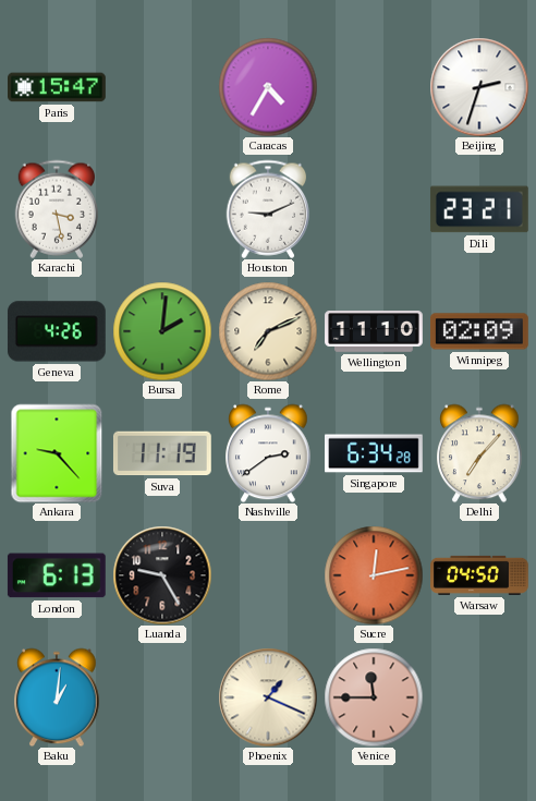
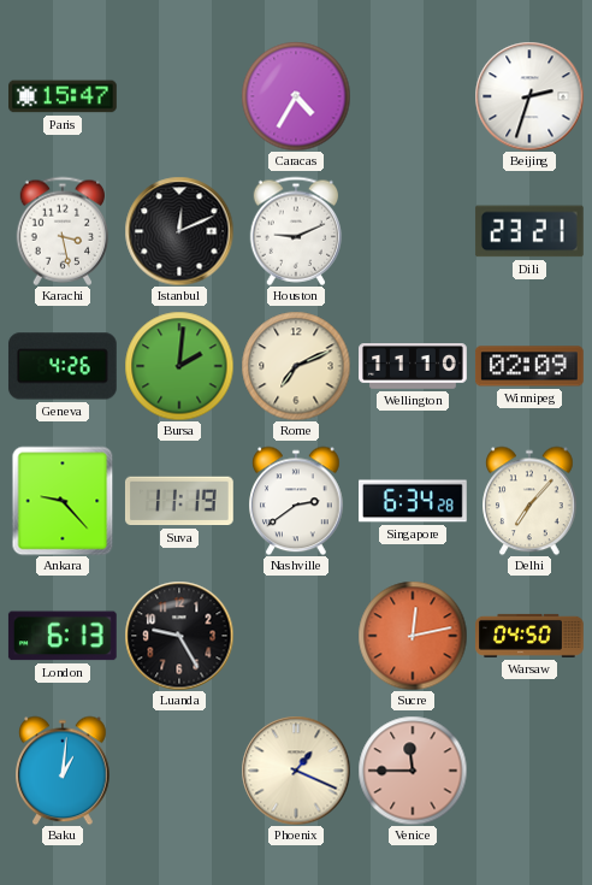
Istanbul: none -> 12:11
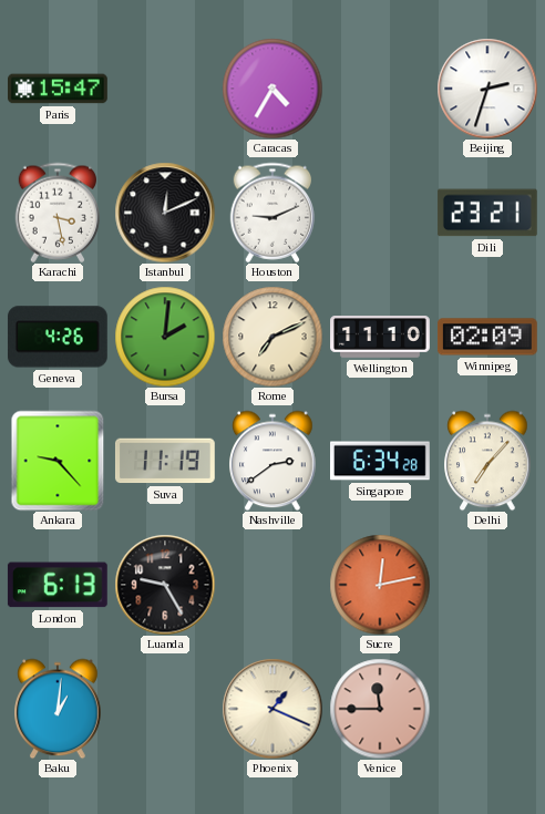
Warsaw: 04:50 -> none
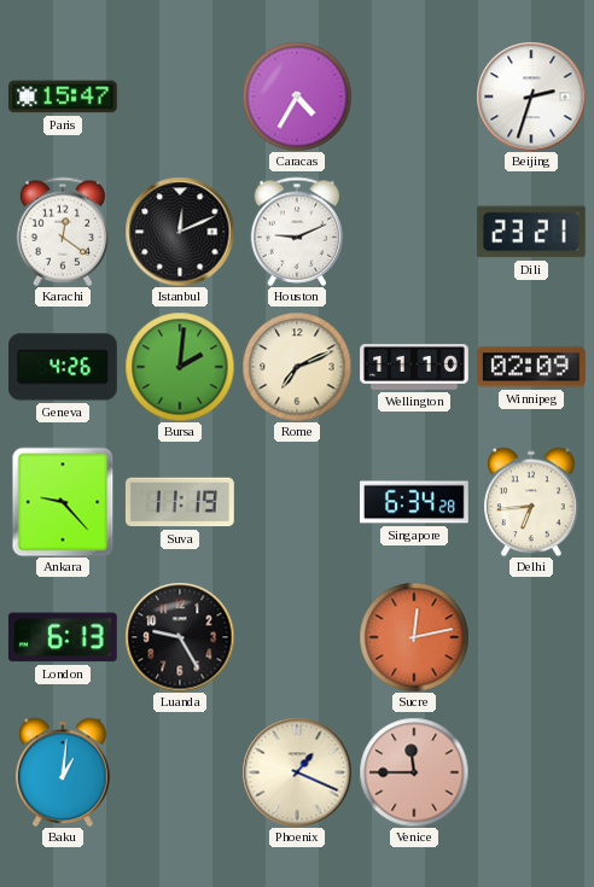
Karachi: 3:28 -> 12:21
Nashville: 2:39 -> none
Delhi: 7:07 -> 6:44
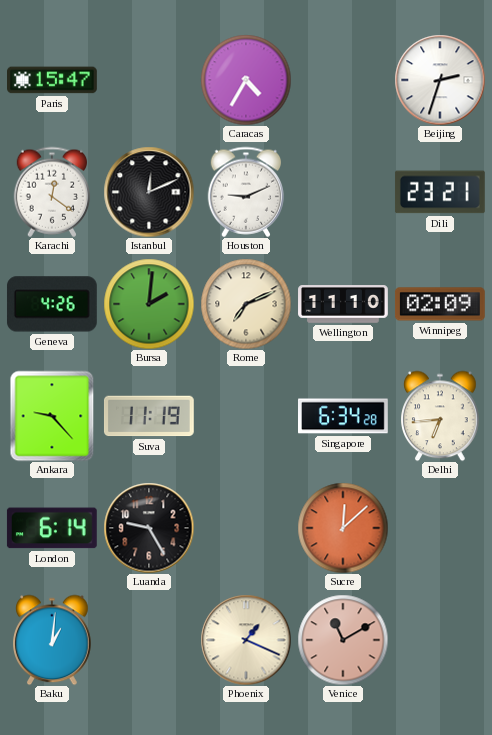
London: 6:13 -> 6:14
Sucre: 12:13 -> 12:08
Venice: 11:45 -> 11:10
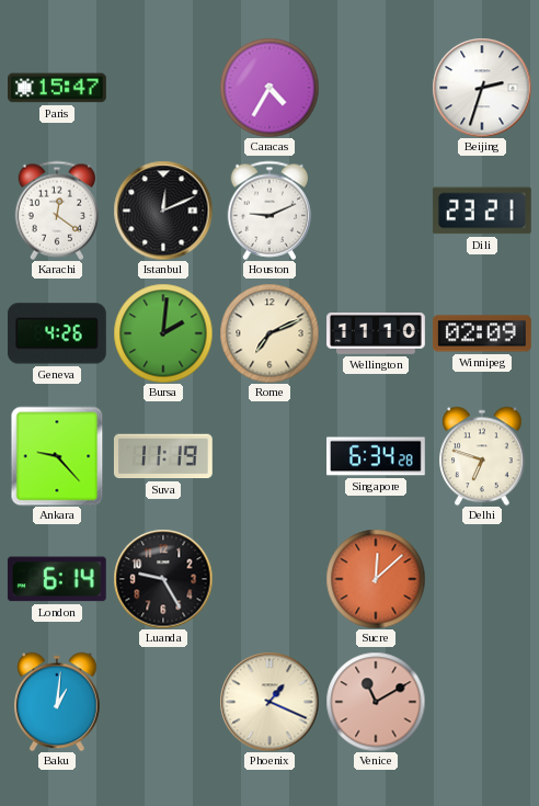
Delhi: 6:44 -> 6:48
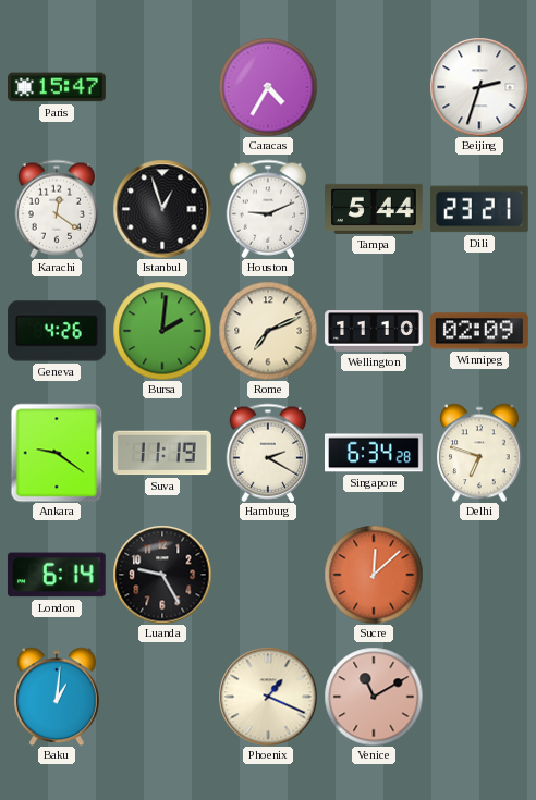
Istanbul: 12:11 -> 12:57
Tampa: none -> 5:44
Ankara: 9:23 -> 9:21
Hamburg: none -> 2:20
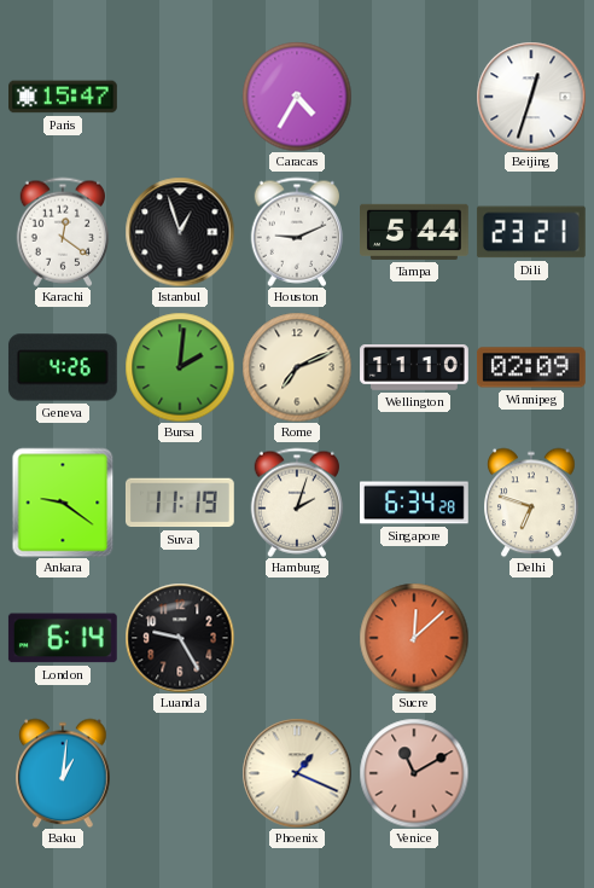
Beijing: 2:33 -> 12:33
Hamburg: 2:20 -> 2:03
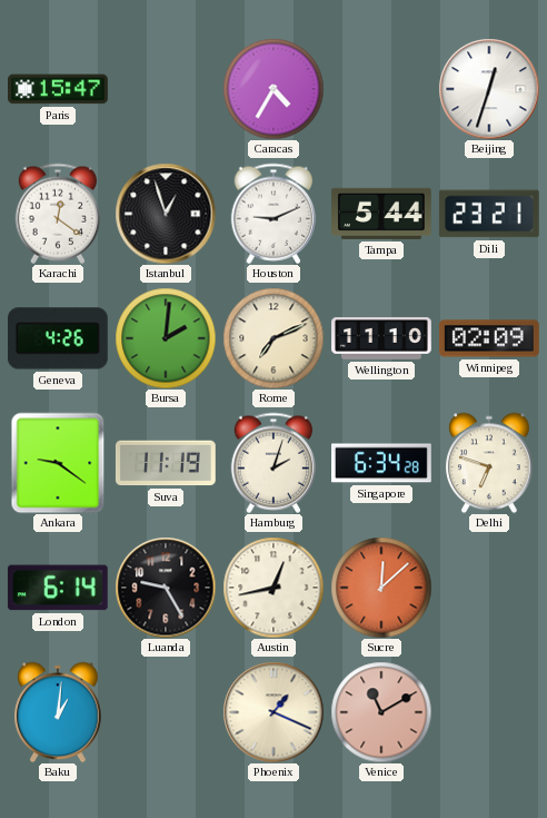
Austin: none -> 12:43
